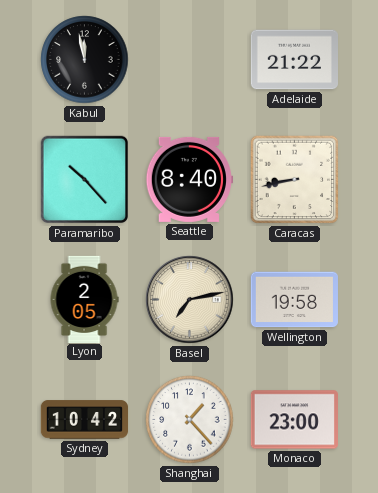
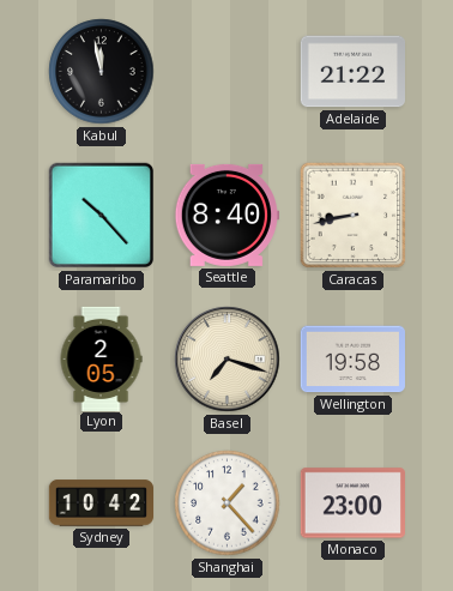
Basel: 7:13 -> 7:18
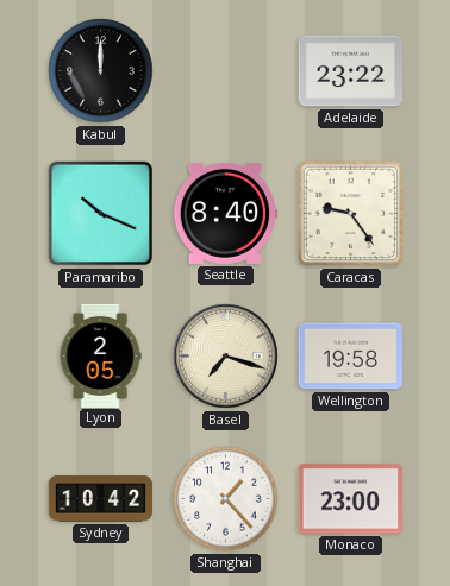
Kabul: 11:58 -> 12:00
Adelaide: 21:22 -> 23:22
Paramaribo: 10:23 -> 10:19
Caracas: 8:43 -> 9:24
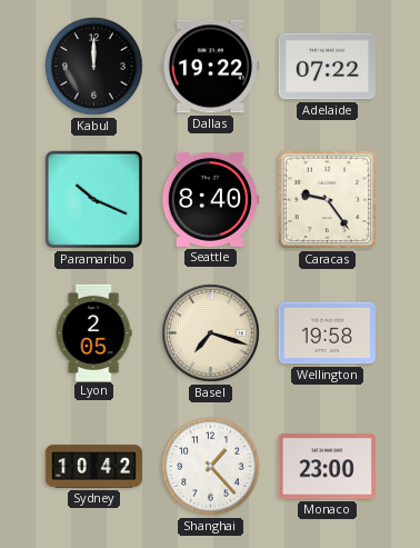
Dallas: none -> 19:22
Adelaide: 23:22 -> 07:22
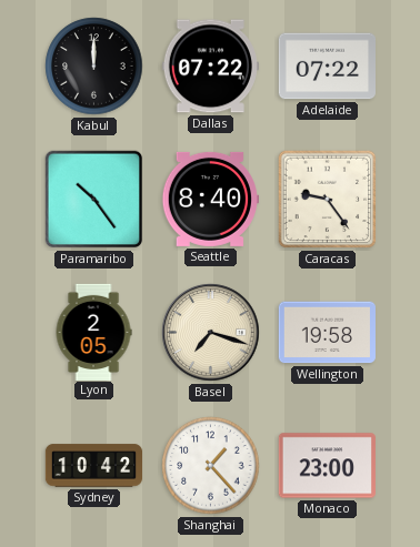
Dallas: 19:22 -> 07:22
Paramaribo: 10:19 -> 10:24
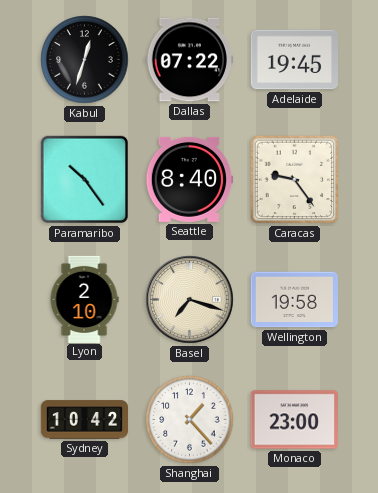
Kabul: 12:00 -> 12:33
Adelaide: 07:22 -> 19:45
Lyon: 2:05 -> 2:10
